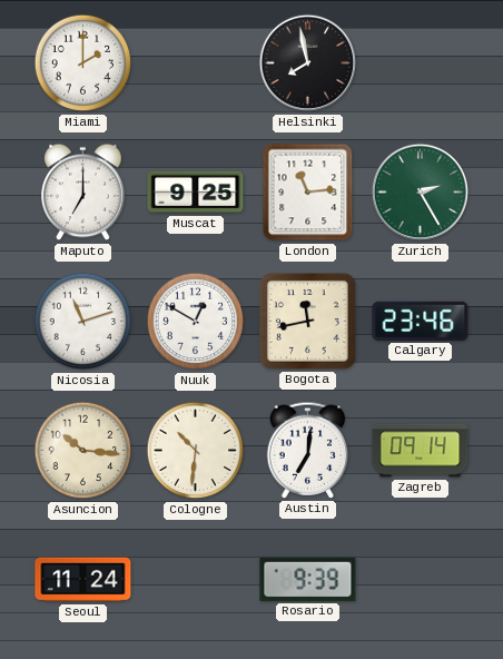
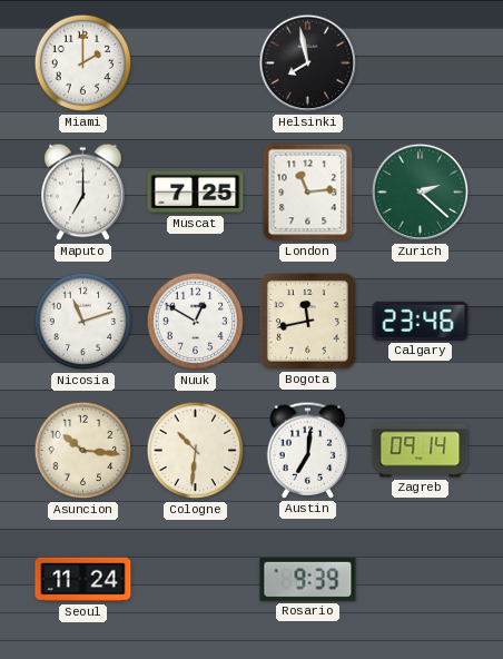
Muscat: 9:25 -> 7:25
Zurich: 2:25 -> 2:22
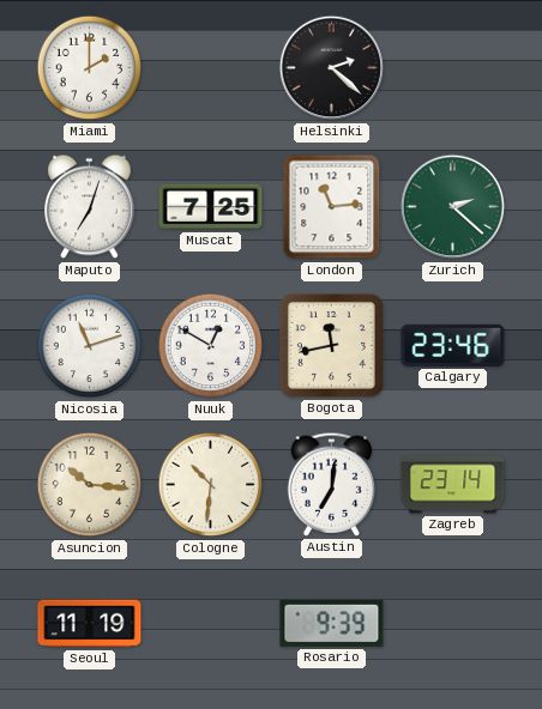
Helsinki: 7:58 -> 2:22
Maputo: 7:00 -> 7:03
Zagreb: 09:14 -> 23:14
Seoul: 11:24 -> 11:19
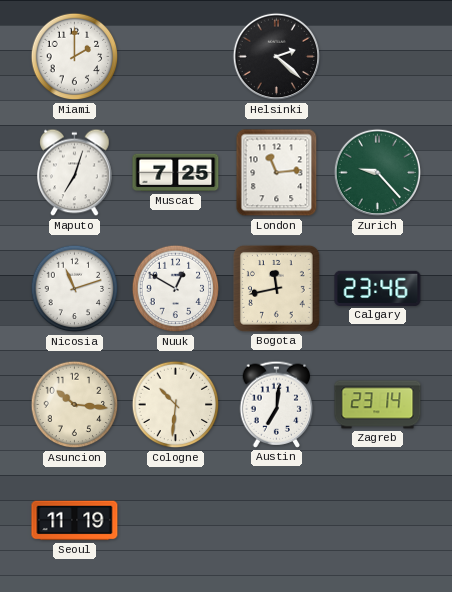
Zurich: 2:22 -> 9:23
Rosario: 9:39 -> none
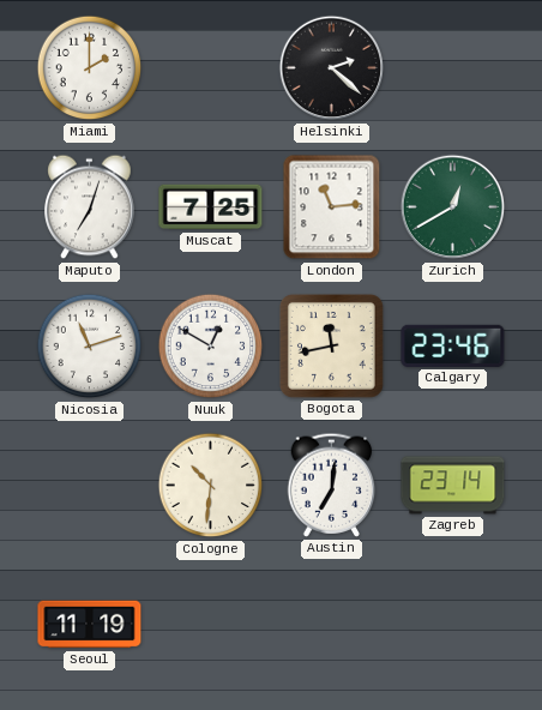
Zurich: 9:23 -> 12:40
Asuncion: 10:16 -> none
